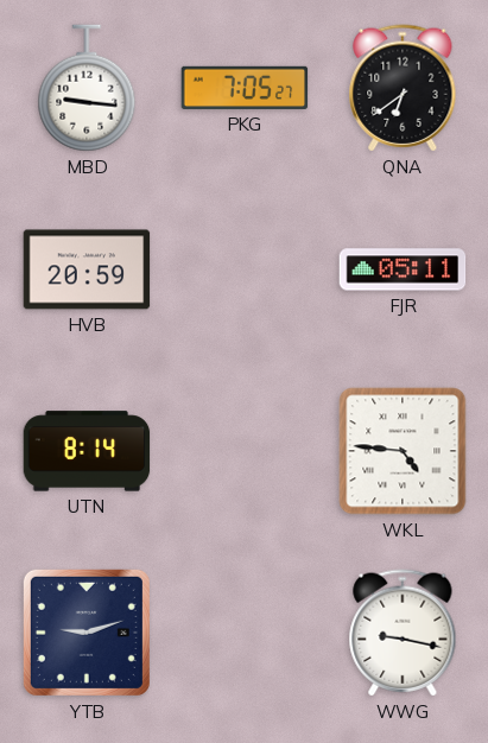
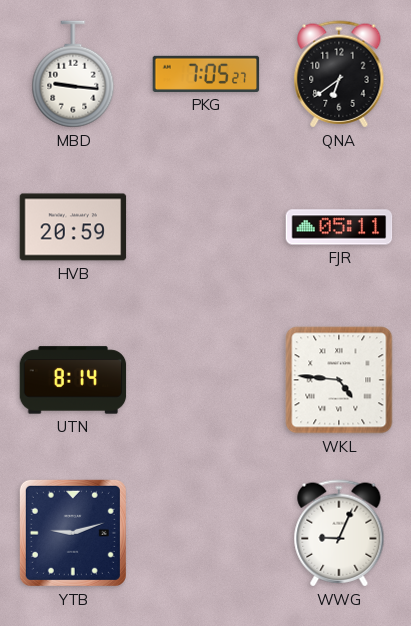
WWG: 9:17 -> 9:04
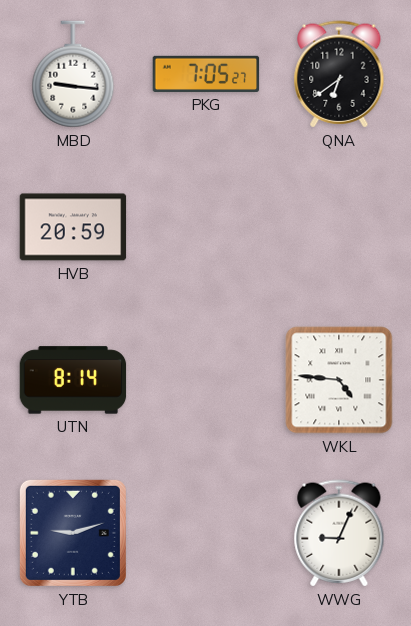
FJR: 05:11 -> none
